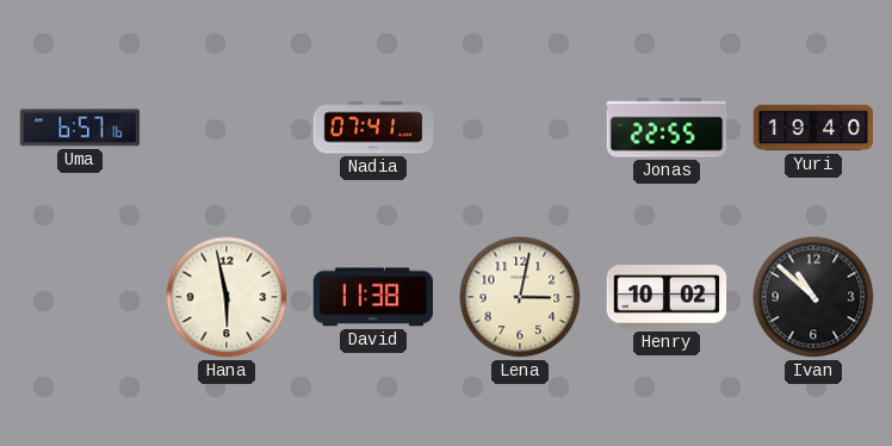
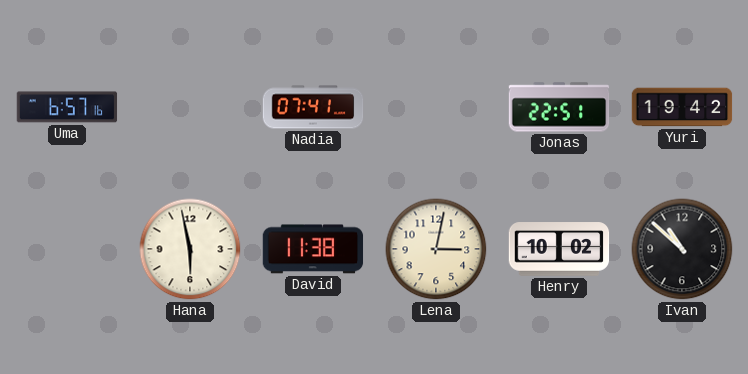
Jonas: 22:55 -> 22:51
Yuri: 19:40 -> 19:42
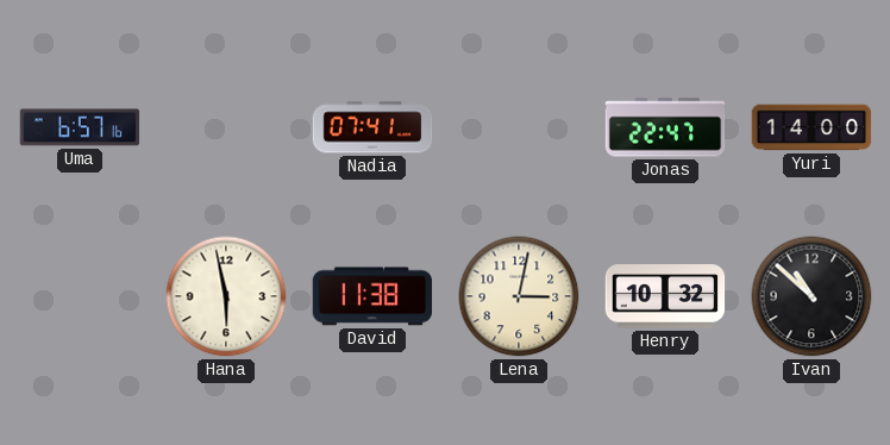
Jonas: 22:51 -> 22:47
Yuri: 19:42 -> 14:00
Henry: 10:02 -> 10:32
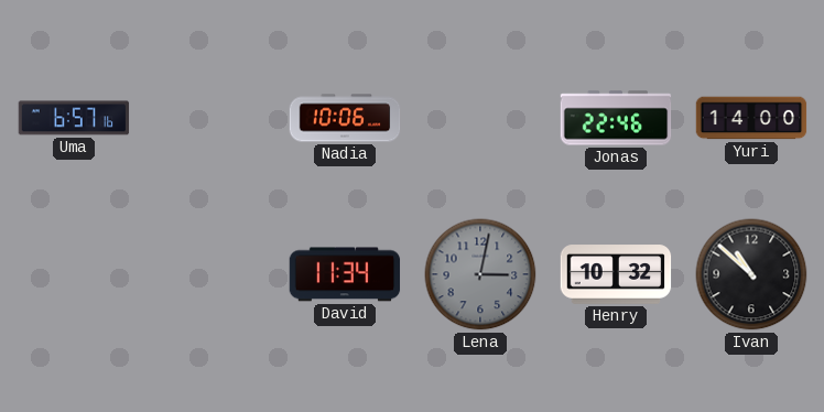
Nadia: 07:41 -> 10:06
Jonas: 22:47 -> 22:46
Hana: 5:58 -> none
David: 11:38 -> 11:34
Lena dial: cream -> grey
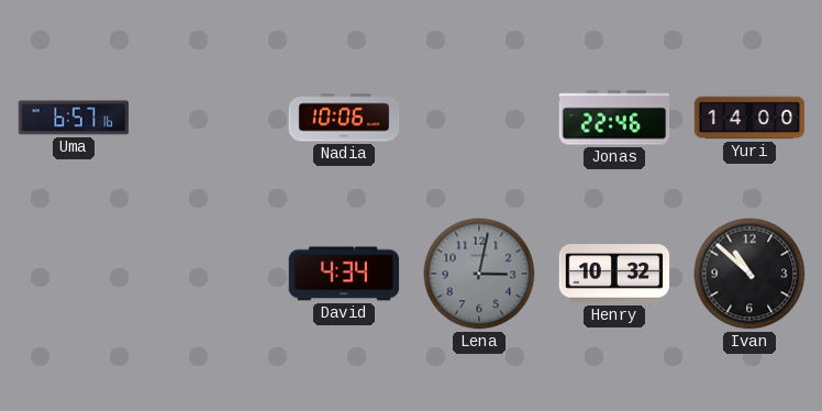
David: 11:34 -> 4:34
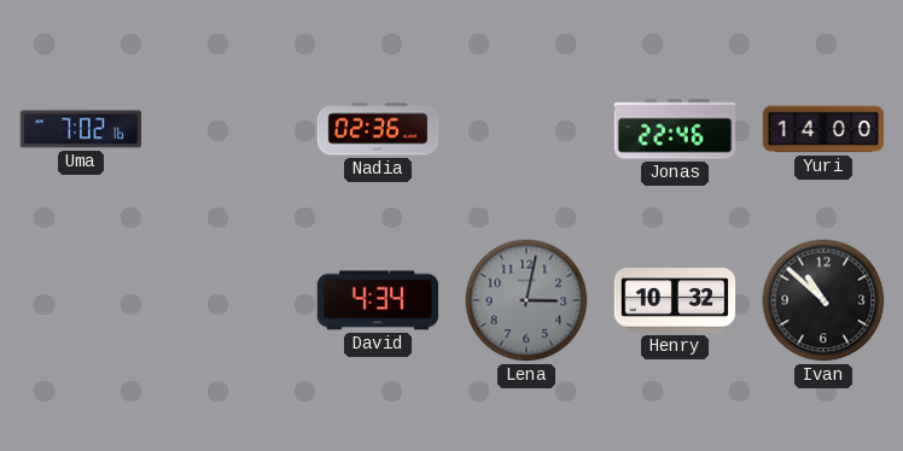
Uma: 6:57 -> 7:02
Nadia: 10:06 -> 02:36
